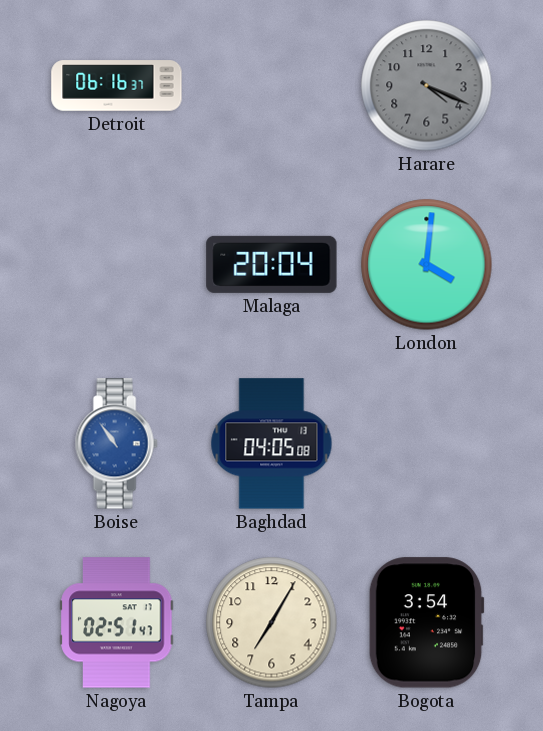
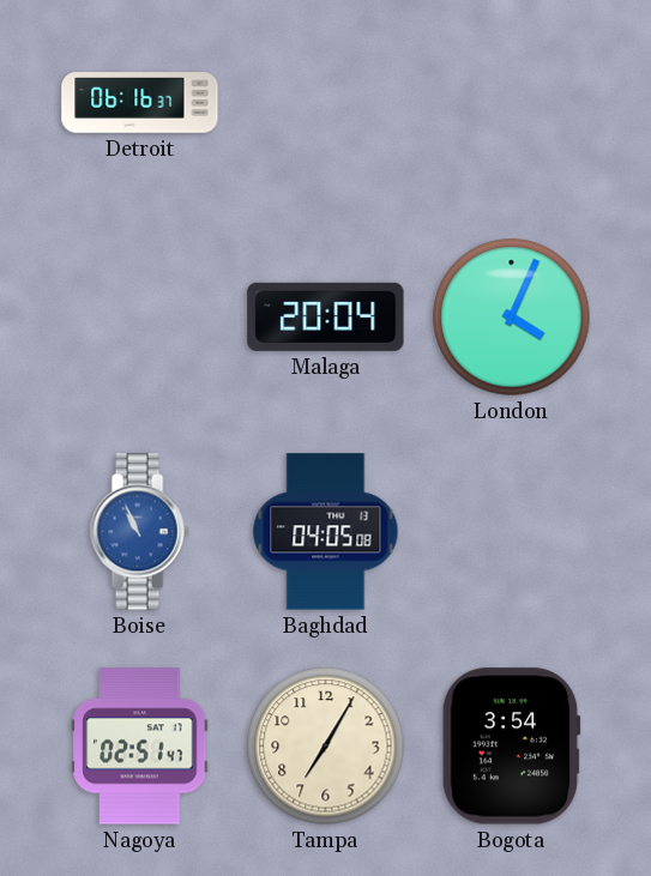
Harare: 4:19 -> none
London: 4:01 -> 4:04
Boise: 10:54 -> 10:56
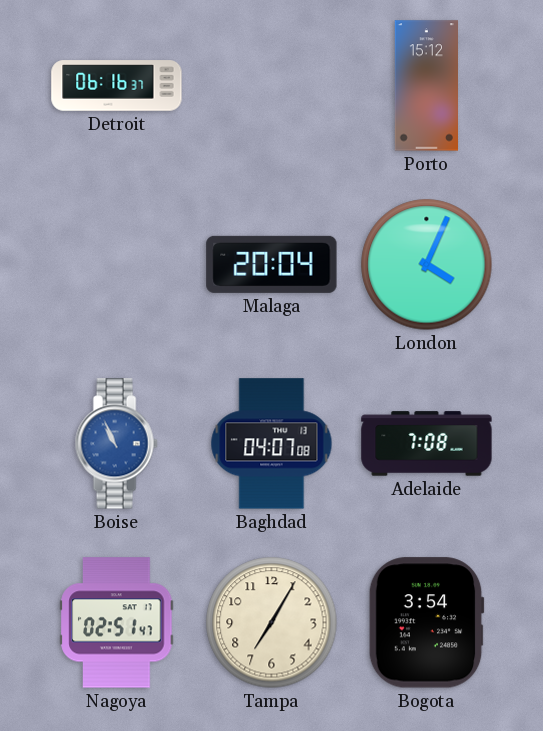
Porto: none -> 15:12
Baghdad: 04:05 -> 04:07
Adelaide: none -> 7:08
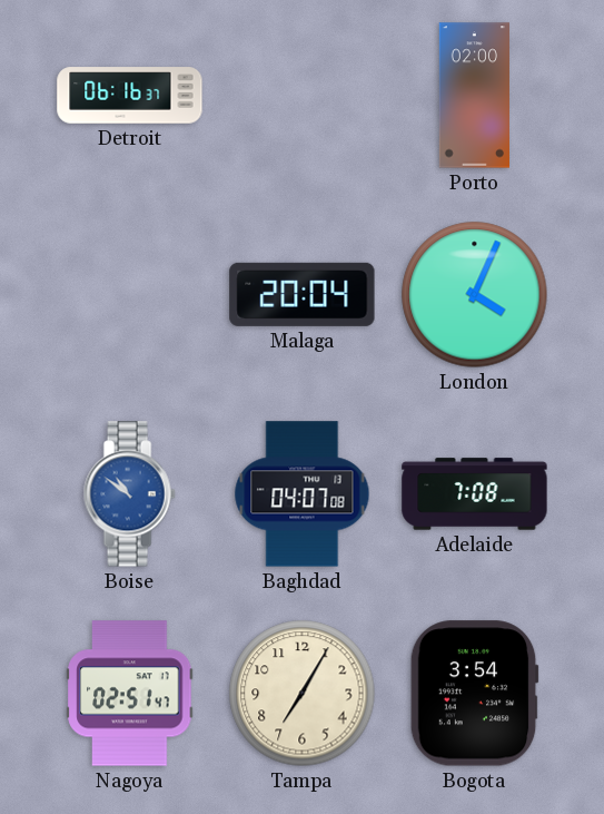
Porto: 15:12 -> 02:00
Boise: 10:56 -> 10:51
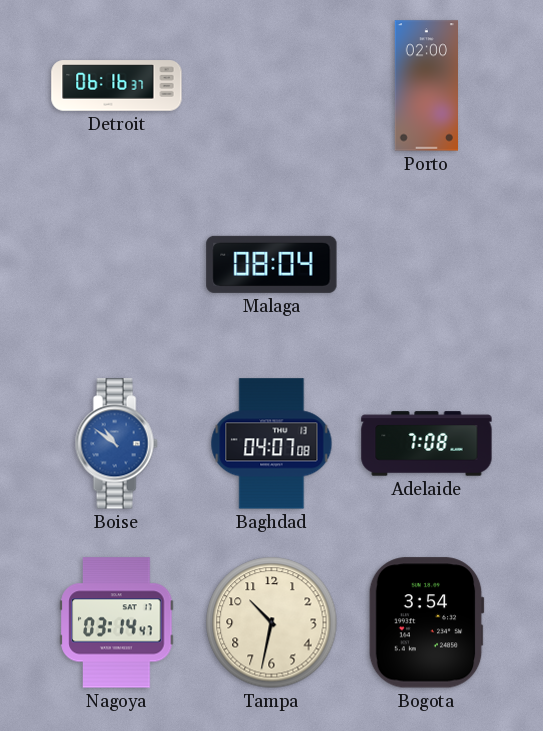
Malaga: 20:04 -> 08:04
London: 4:04 -> none
Nagoya: 02:51 -> 03:14
Tampa: 7:05 -> 10:32
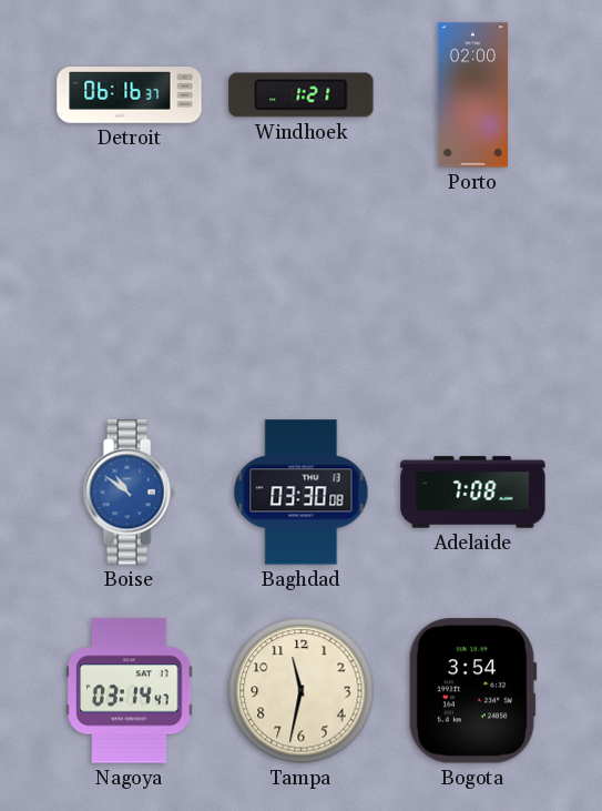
Windhoek: none -> 1:21
Malaga: 08:04 -> none
Baghdad: 04:07 -> 03:30
Tampa: 10:32 -> 11:32
